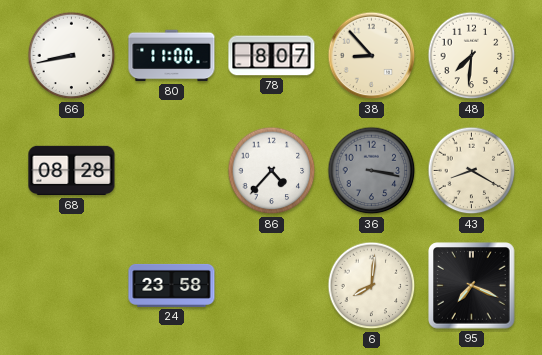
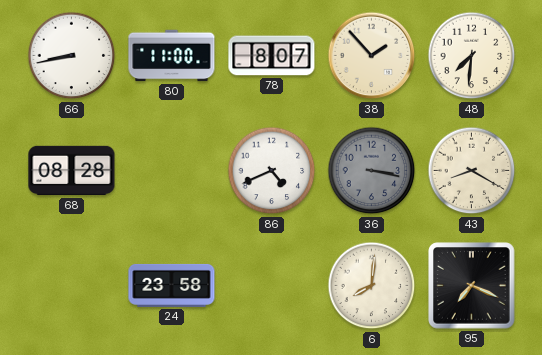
38: 8:53 -> 1:53
86: 4:37 -> 4:41
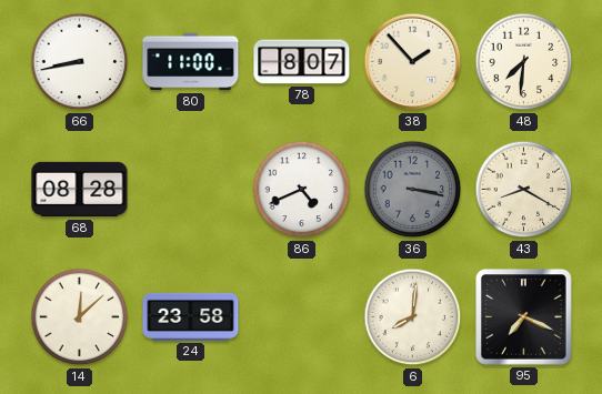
14: none -> 12:08
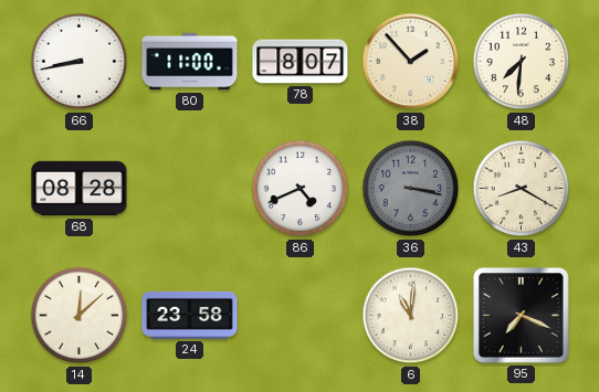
6: 8:01 -> 11:01
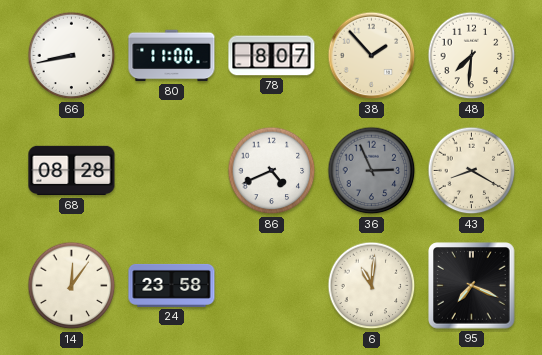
36: 3:17 -> 2:56
14: 12:08 -> 12:06
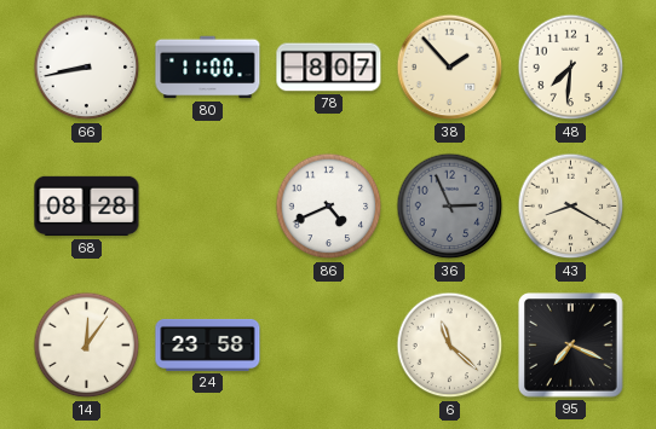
6: 11:01 -> 11:22
